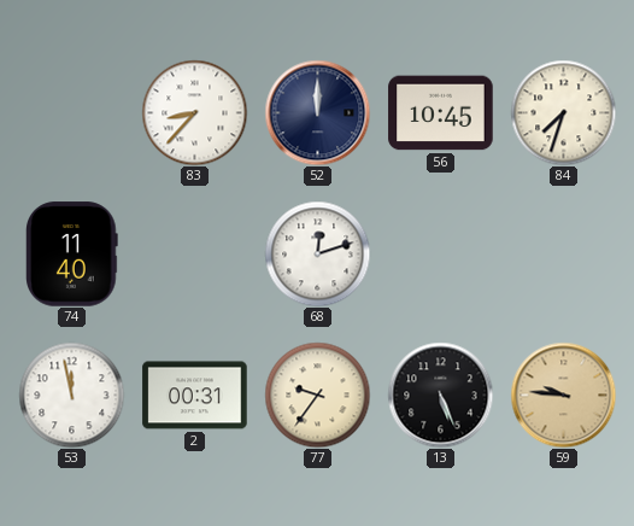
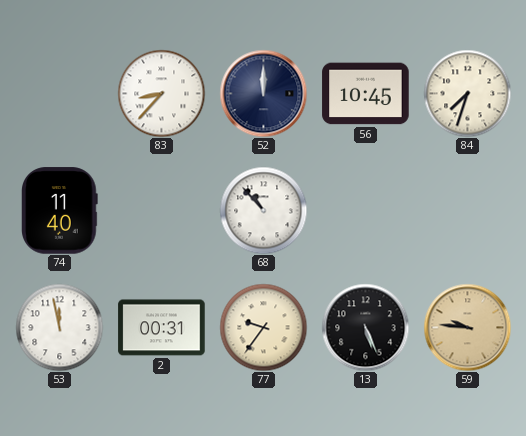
68: 12:12 -> 10:53
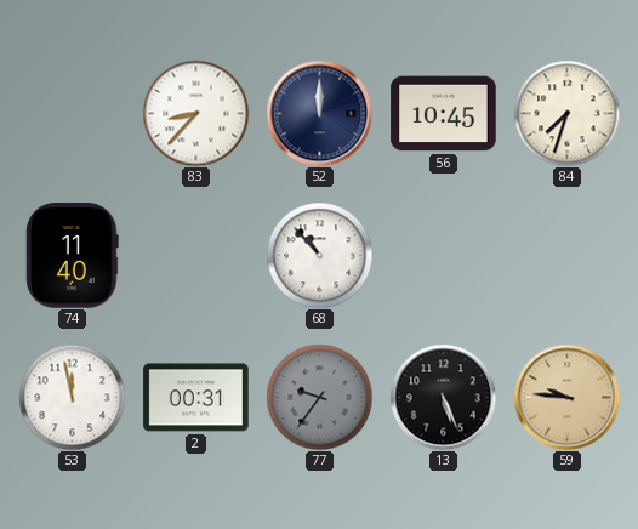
77 dial: cream -> grey
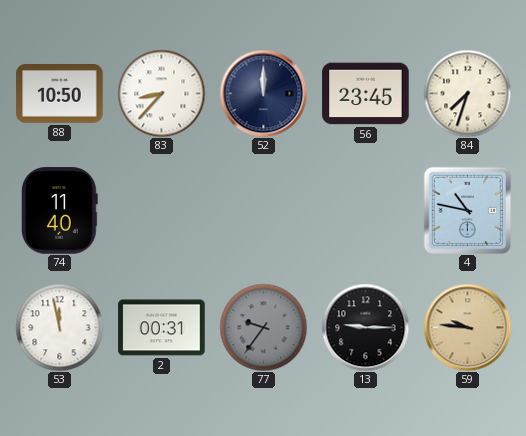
88: none -> 10:50
56: 10:45 -> 23:45
68: 10:53 -> none
4: none -> 10:47
13: 5:26 -> 9:15
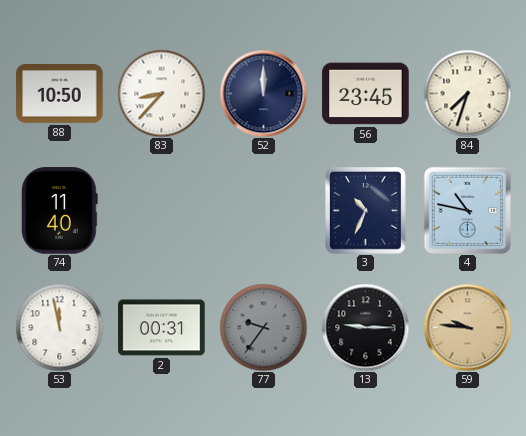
3: none -> 10:34
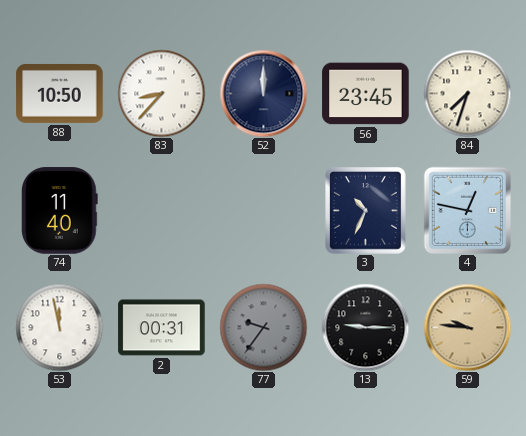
4: 10:47 -> 12:47
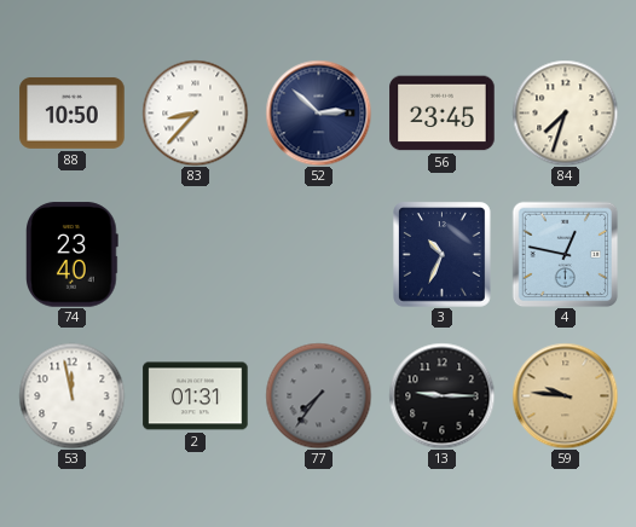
52: 12:00 -> 2:52
74: 11:40 -> 23:40
2: 00:31 -> 01:31
77: 9:36 -> 7:36
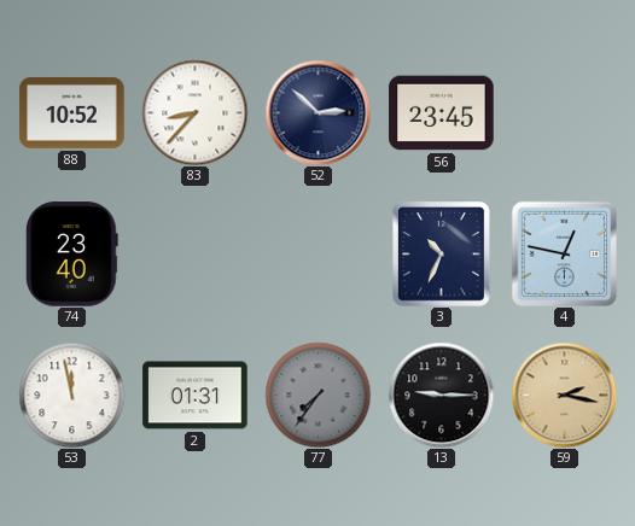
88: 10:50 -> 10:52
84: 7:33 -> none
59: 9:46 -> 2:17
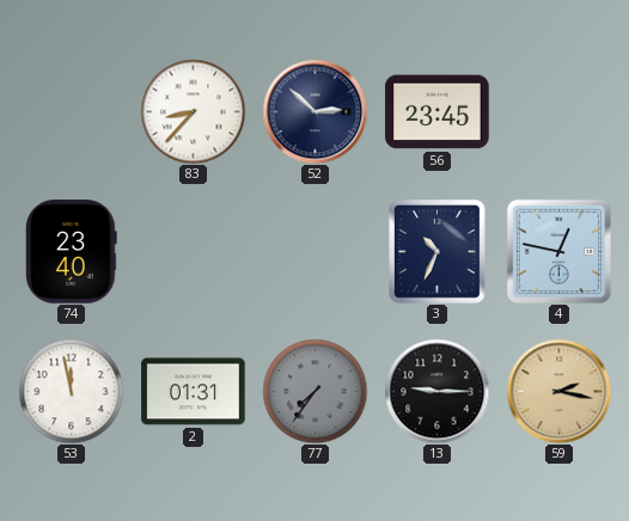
88: 10:52 -> none
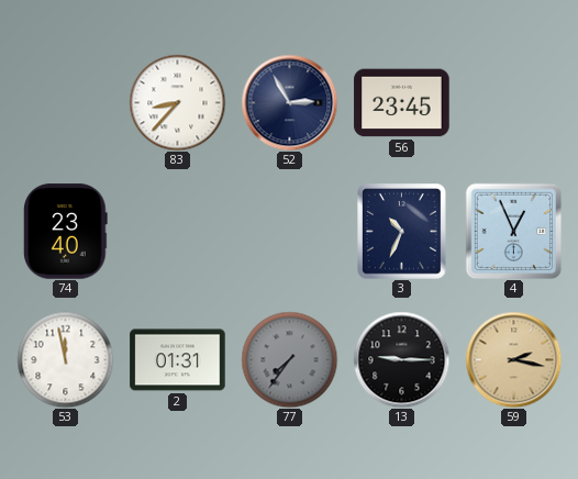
52: 2:52 -> 2:55
4: 12:47 -> 12:56
